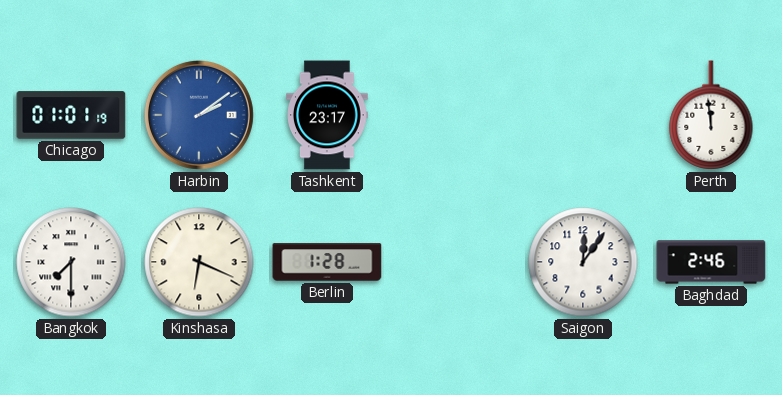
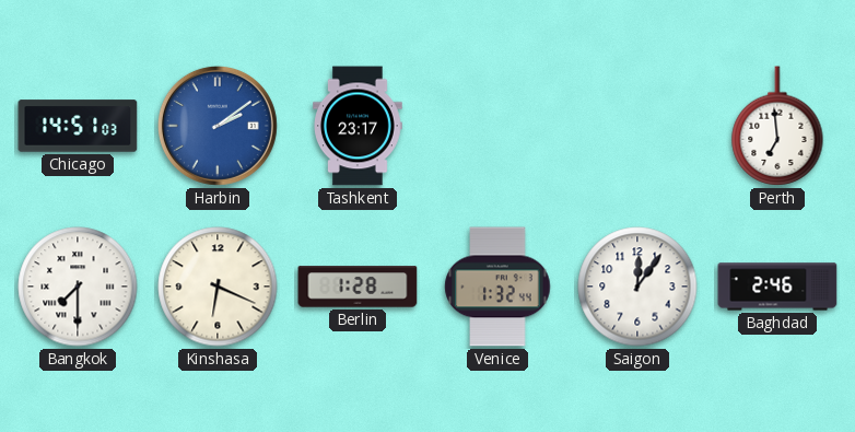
Chicago: 01:01 -> 14:51
Perth: 11:59 -> 6:59
Venice: none -> 1:32
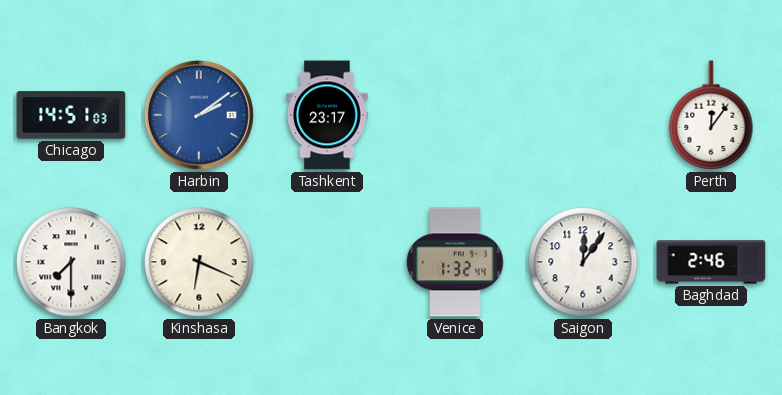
Perth: 6:59 -> 12:06
Berlin: 1:28 -> none
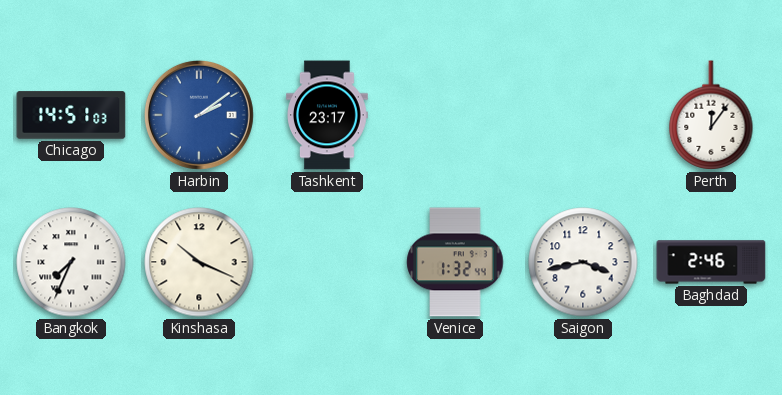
Bangkok: 7:30 -> 7:34
Kinshasa: 6:19 -> 10:19
Saigon: 12:06 -> 3:43
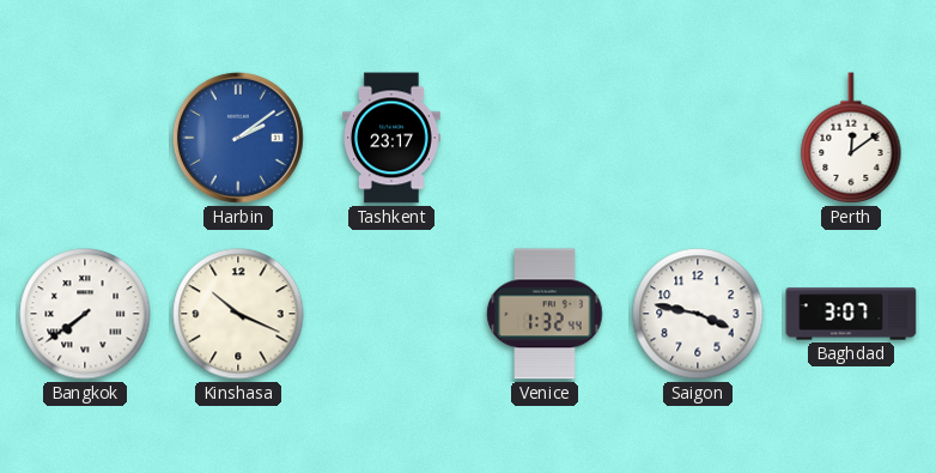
Chicago: 14:51 -> none
Perth: 12:06 -> 12:09
Bangkok: 7:34 -> 7:39
Saigon: 3:43 -> 3:47
Baghdad: 2:46 -> 3:07
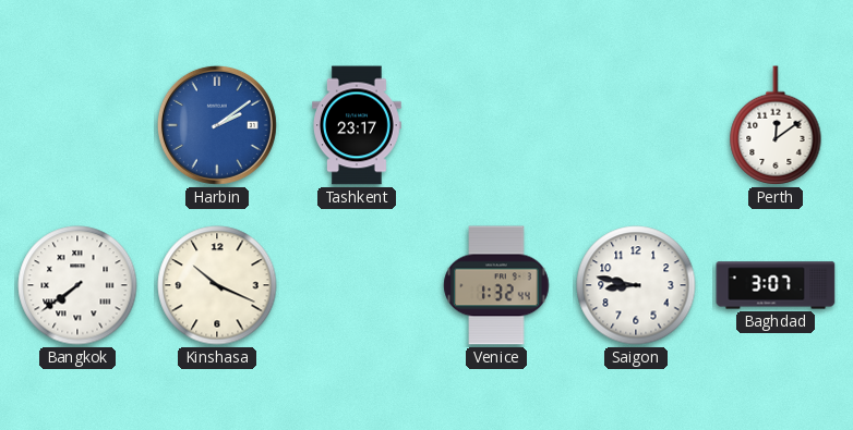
Saigon: 3:47 -> 8:47
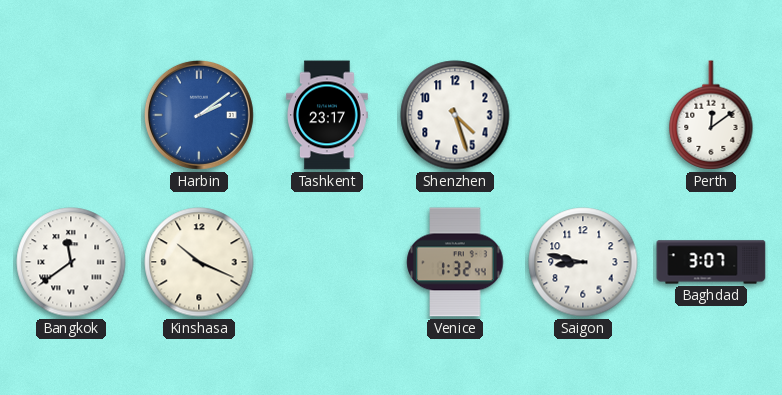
Shenzhen: none -> 4:27
Bangkok: 7:39 -> 11:39
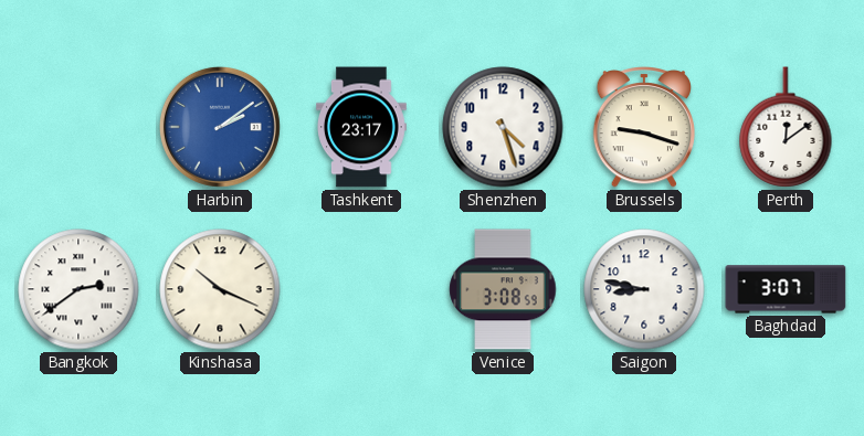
Brussels: none -> 9:18
Bangkok: 11:39 -> 2:39
Venice: 1:32 -> 3:08
